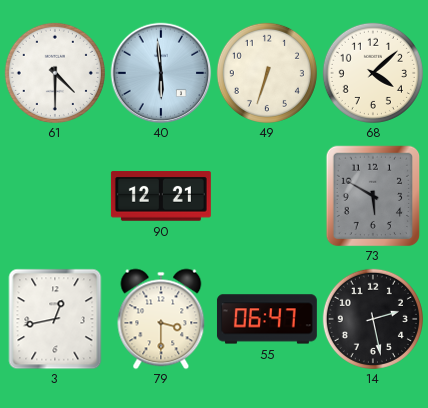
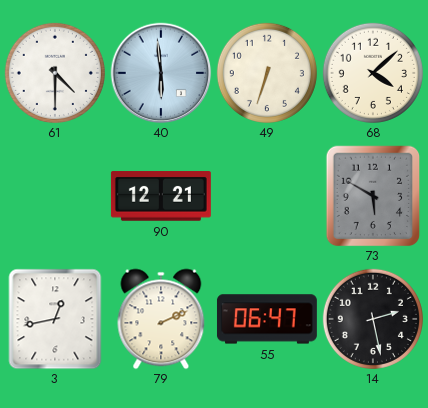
79: 3:30 -> 2:11
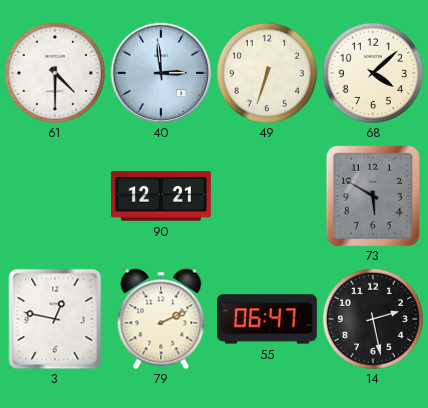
40: 5:59 -> 2:59
3: 12:43 -> 12:47
